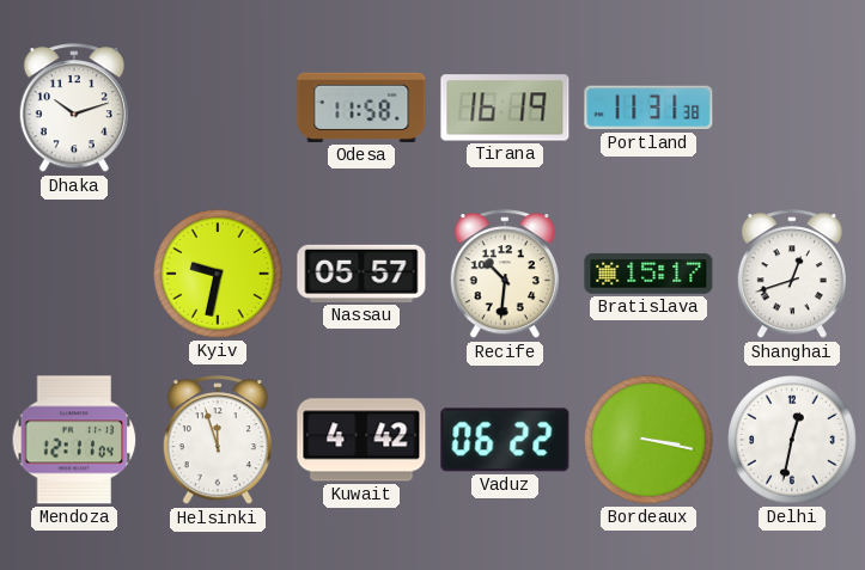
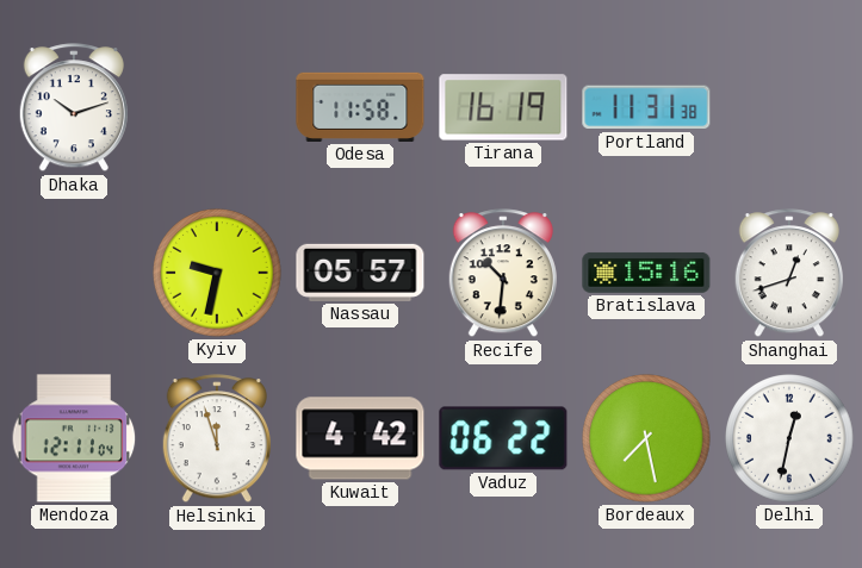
Bratislava: 15:17 -> 15:16
Bordeaux: 3:17 -> 7:28
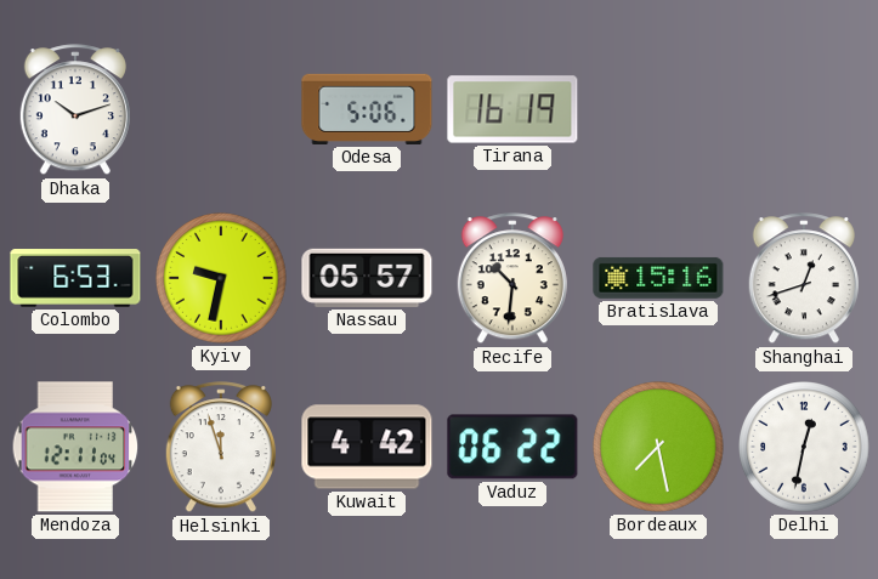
Odesa: 11:58 -> 5:06
Portland: 11:31 -> none
Colombo: none -> 6:53
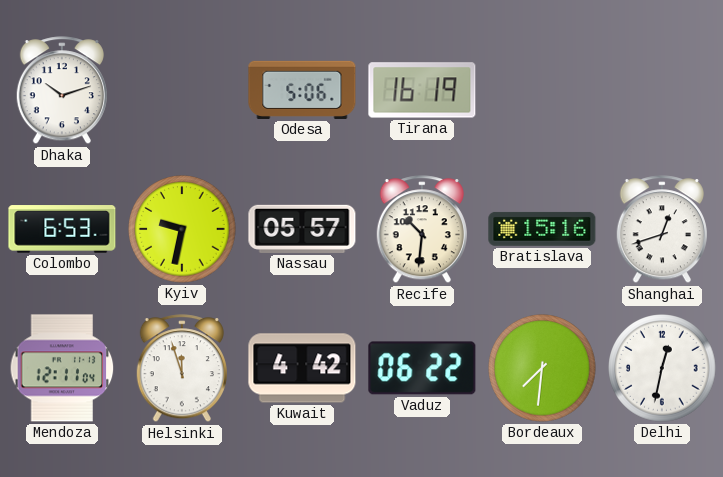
Bordeaux: 7:28 -> 7:31
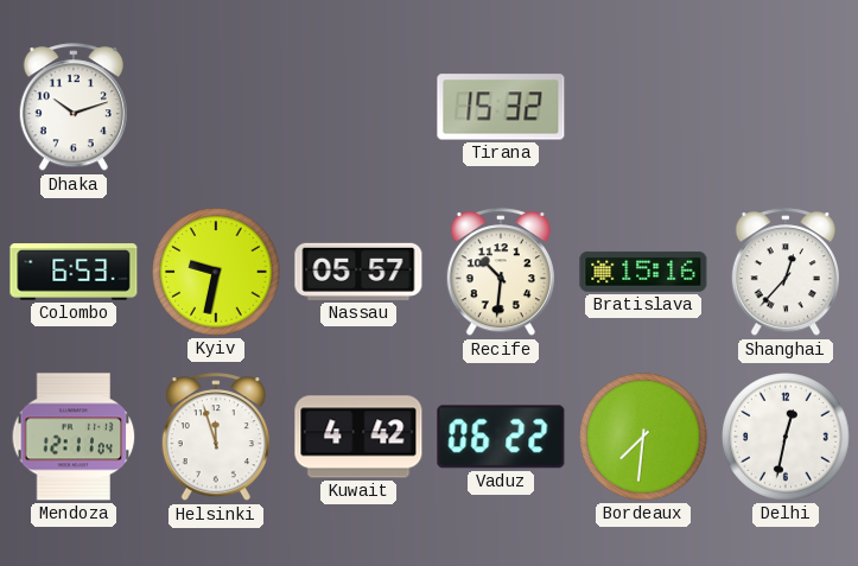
Odesa: 5:06 -> none
Tirana: 16:19 -> 15:32
Shanghai: 12:42 -> 12:37
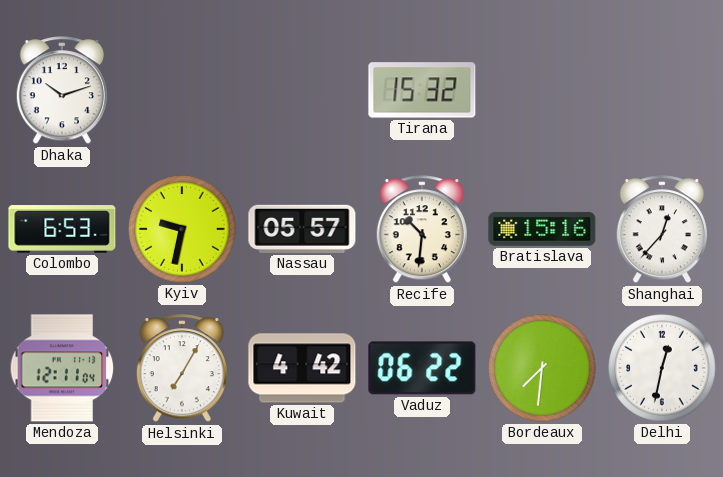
Helsinki: 11:57 -> 7:05
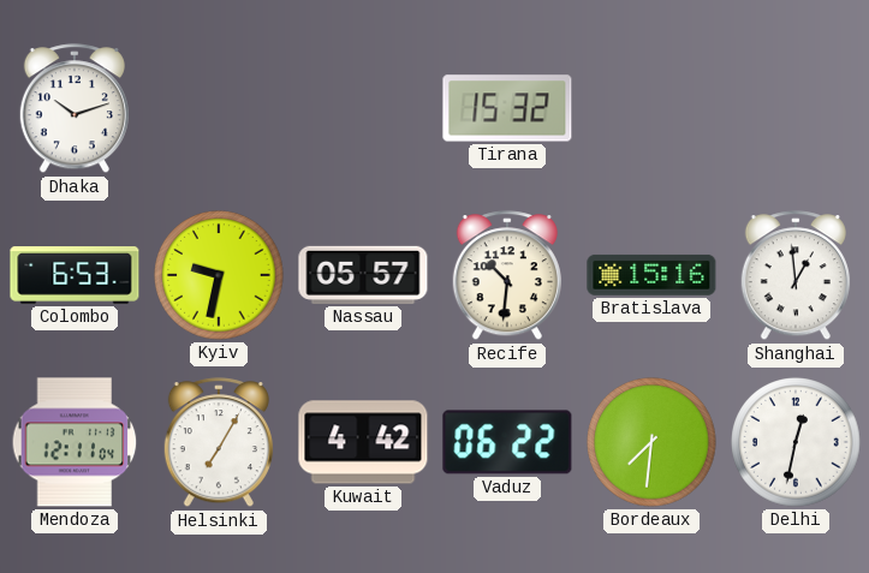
Shanghai: 12:37 -> 12:59
